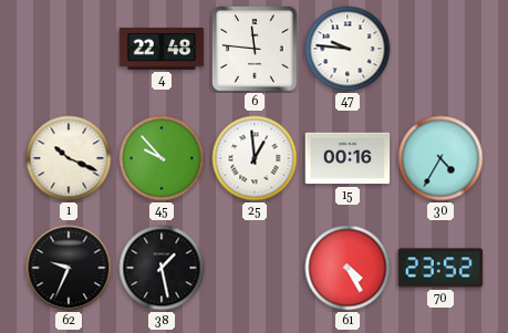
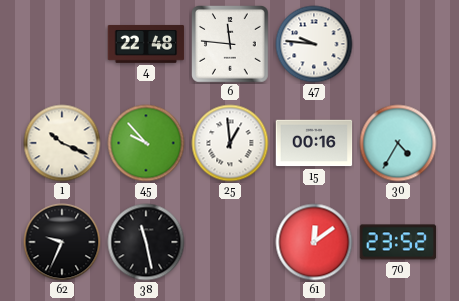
38: 1:28 -> 11:28
61: 4:25 -> 12:09
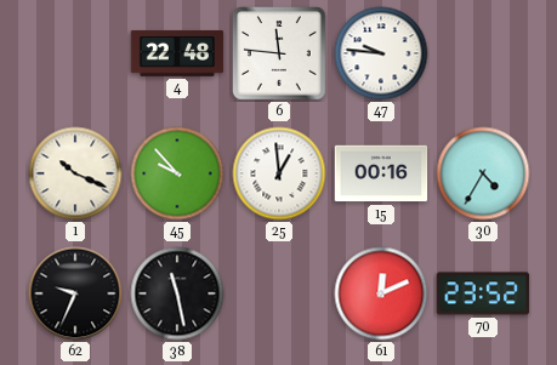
61: 12:09 -> 12:11
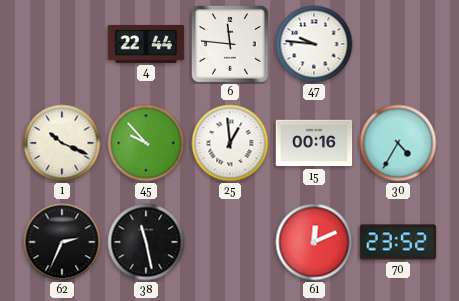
4: 22:48 -> 22:44
62: 9:34 -> 2:34
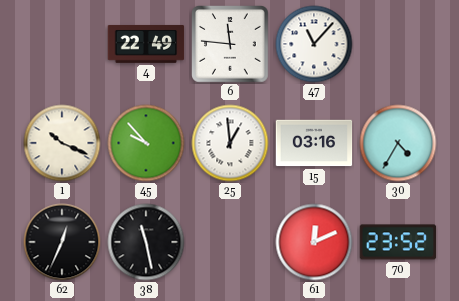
4: 22:44 -> 22:49
47: 9:46 -> 11:07
15: 00:16 -> 03:16
62: 2:34 -> 12:34
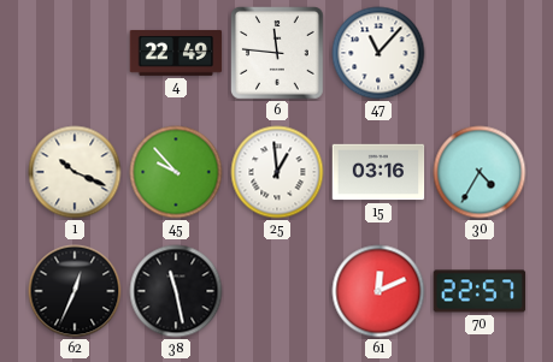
70: 23:52 -> 22:57
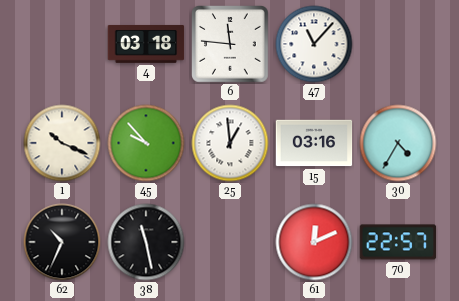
4: 22:49 -> 03:18
62: 12:34 -> 10:34
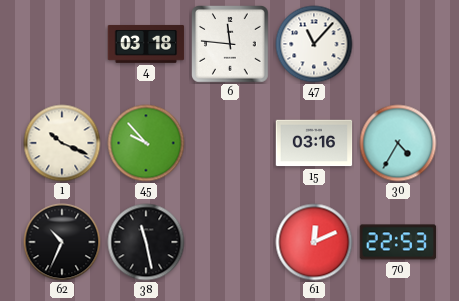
25: 12:59 -> none
70: 22:57 -> 22:53
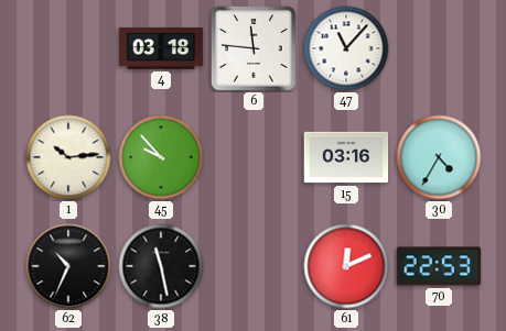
1: 10:19 -> 10:14
